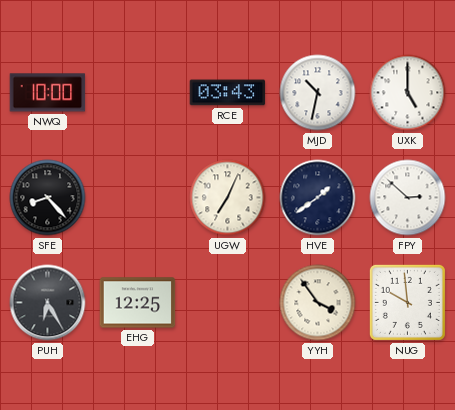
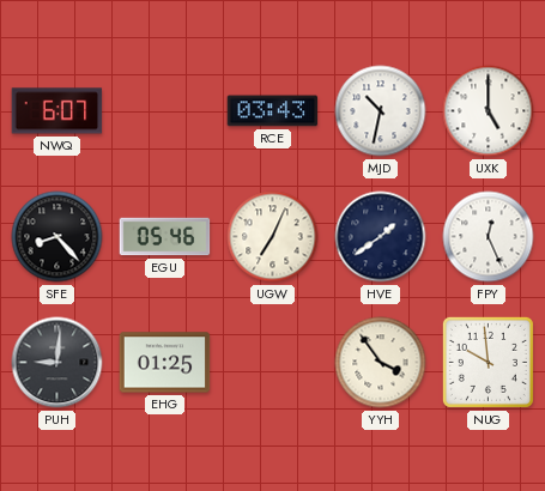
NWQ: 10:00 -> 6:07
EGU: none -> 05:46
FPY: 2:52 -> 12:26
PUH: 6:25 -> 9:01
EHG: 12:25 -> 01:25
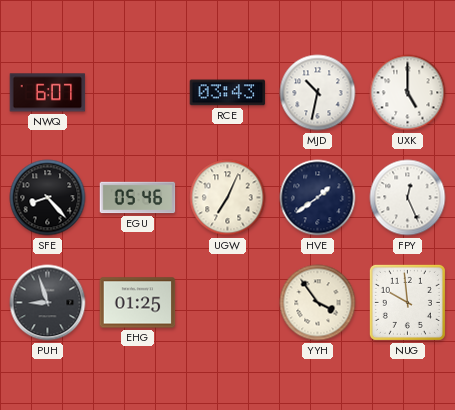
PUH: 9:01 -> 8:57
